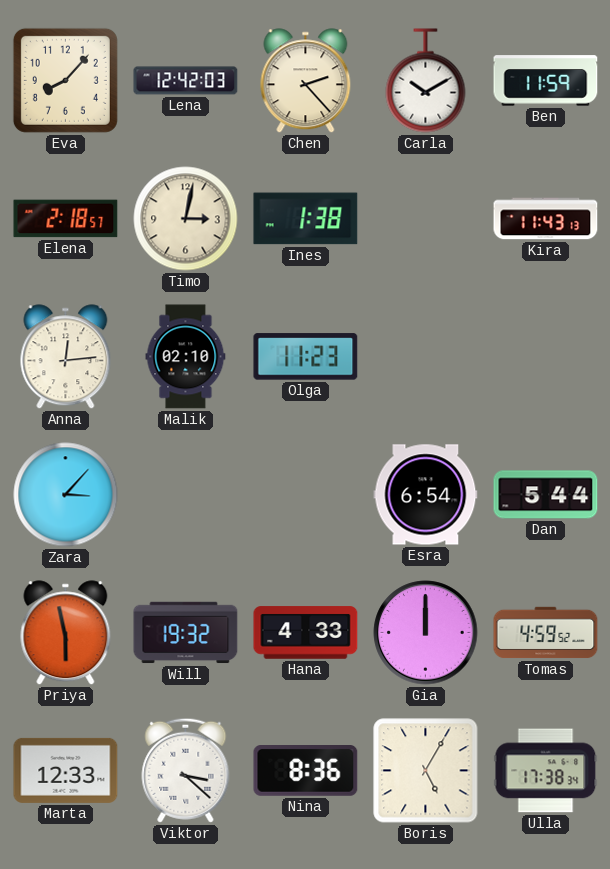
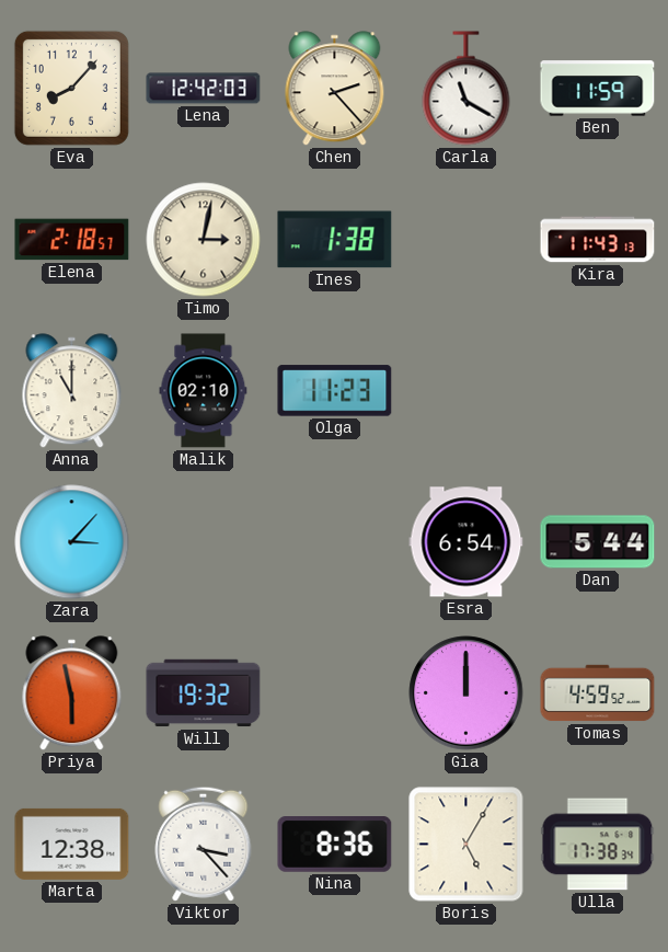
Carla: 10:10 -> 11:20
Anna: 12:14 -> 11:00
Hana: 4:33 -> none
Marta: 12:33 -> 12:38
Viktor: 3:22 -> 3:23
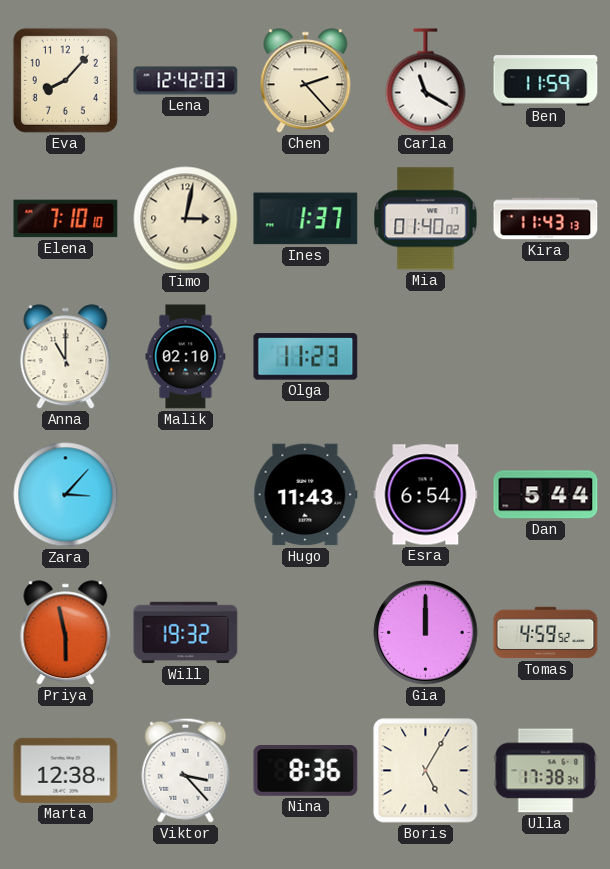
Elena: 2:18 -> 7:10
Ines: 1:38 -> 1:37
Mia: none -> 01:40
Hugo: none -> 11:43
